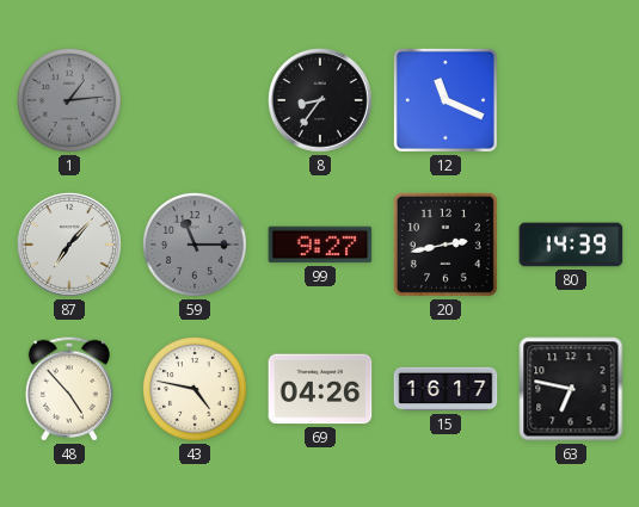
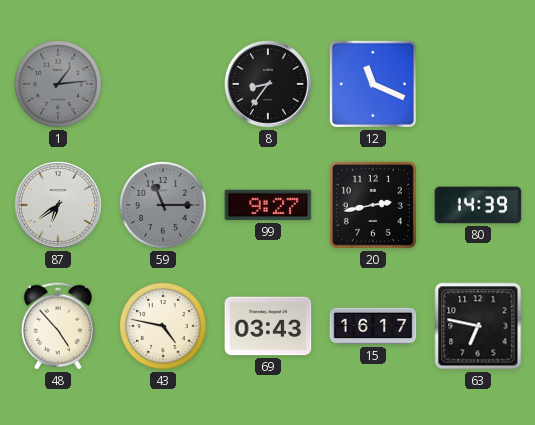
87: 7:07 -> 6:39
69: 04:26 -> 03:43
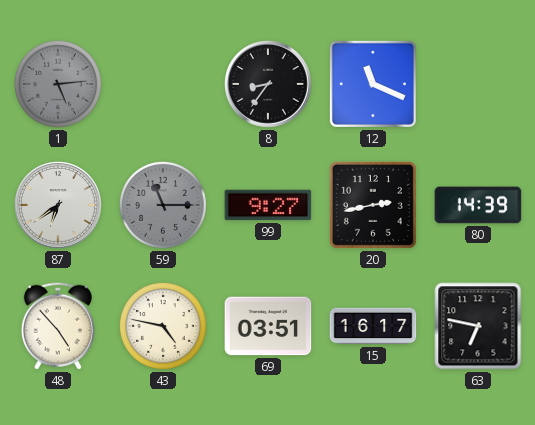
1: 1:14 -> 5:14
69: 03:43 -> 03:51
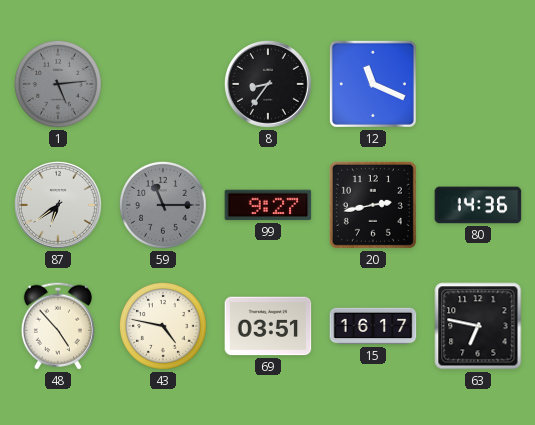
80: 14:39 -> 14:36
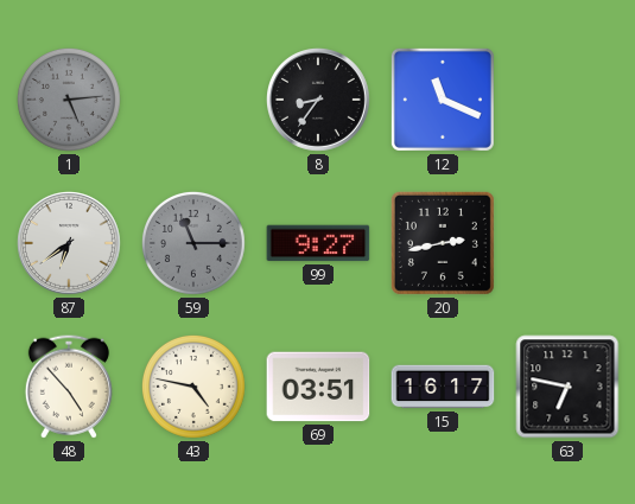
80: 14:36 -> none
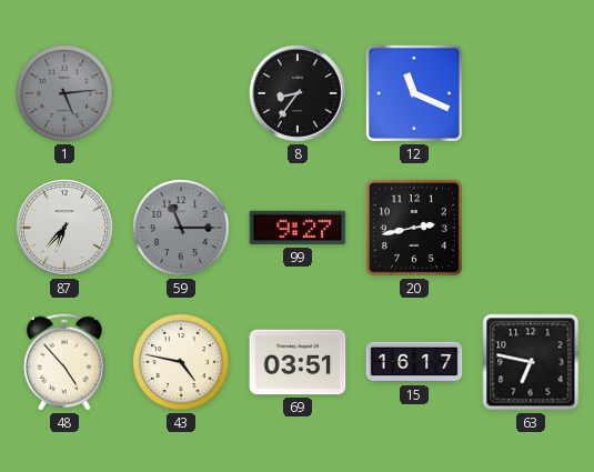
87: 6:39 -> 6:37
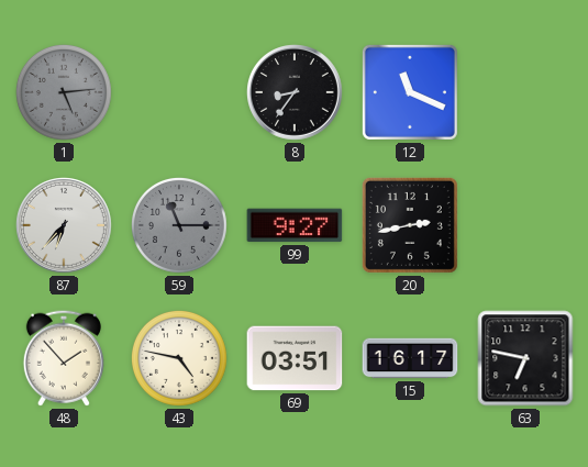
48: 4:53 -> 1:53
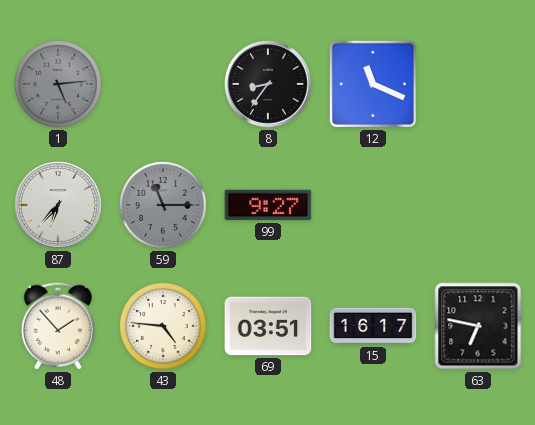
20: 2:43 -> none
43: 4:47 -> 4:46
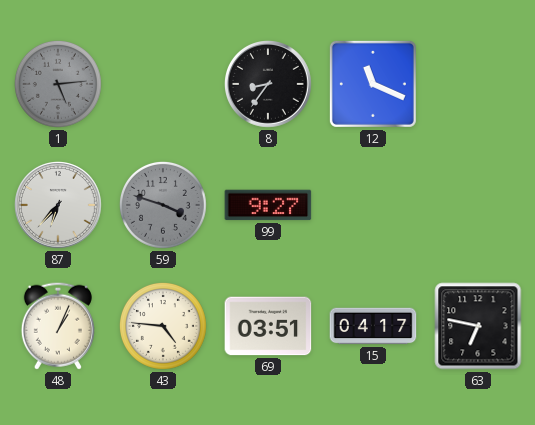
59: 11:15 -> 3:48
48: 1:53 -> 1:04
15: 16:17 -> 04:17
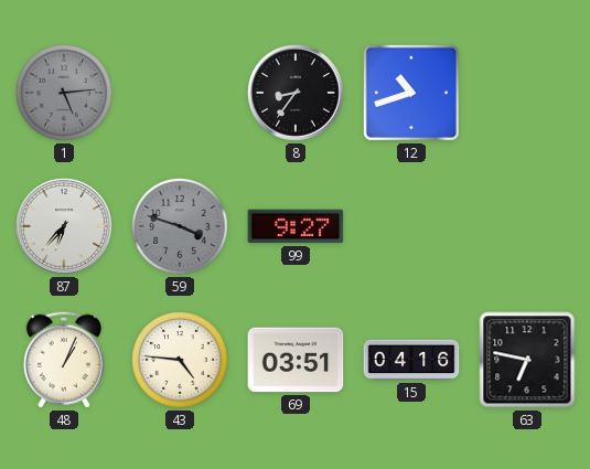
12: 11:19 -> 10:42
15: 04:17 -> 04:16
